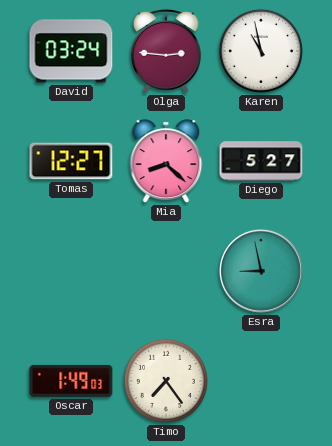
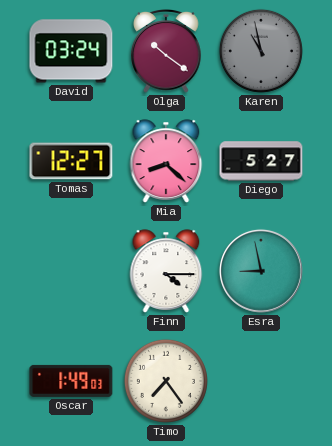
Olga: 2:46 -> 10:21
Karen dial: white -> grey
Finn: none -> 4:15
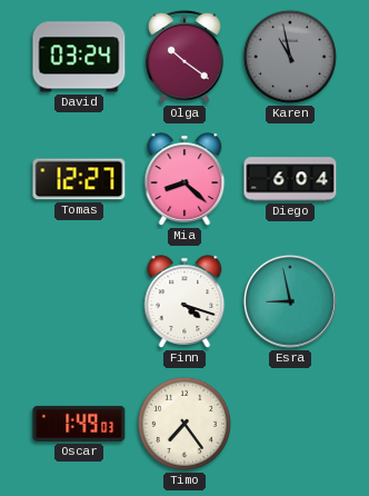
Diego: 5:27 -> 6:04
Finn: 4:15 -> 4:18
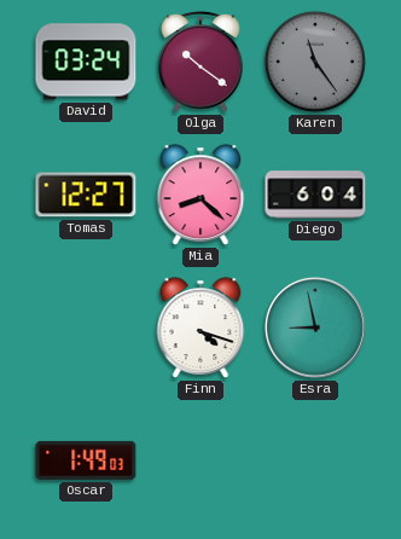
Karen: 10:58 -> 11:24
Timo: 7:24 -> none
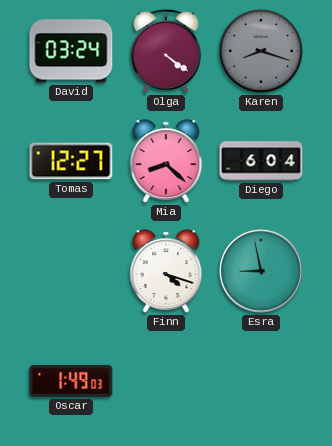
Olga: 10:21 -> 4:21
Karen: 11:24 -> 8:18
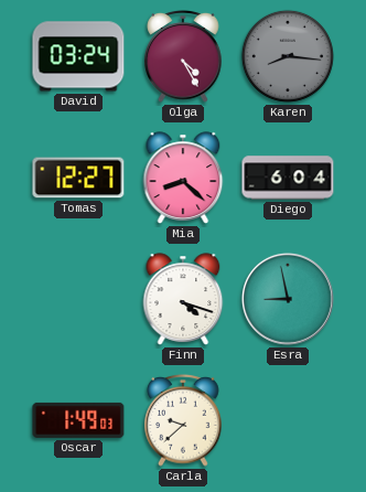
Olga: 4:21 -> 4:25
Karen: 8:18 -> 8:16
Carla: none -> 9:38
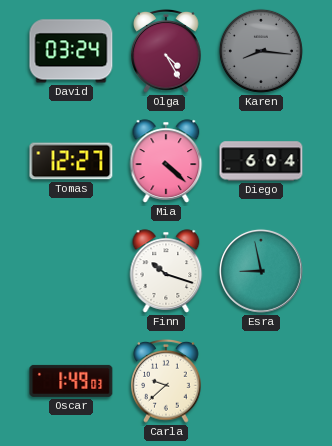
Mia: 8:22 -> 4:22
Finn: 4:18 -> 10:18
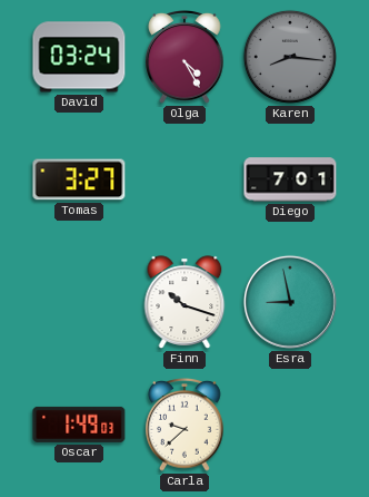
Tomas: 12:27 -> 3:27
Mia: 4:22 -> none
Diego: 6:04 -> 7:01
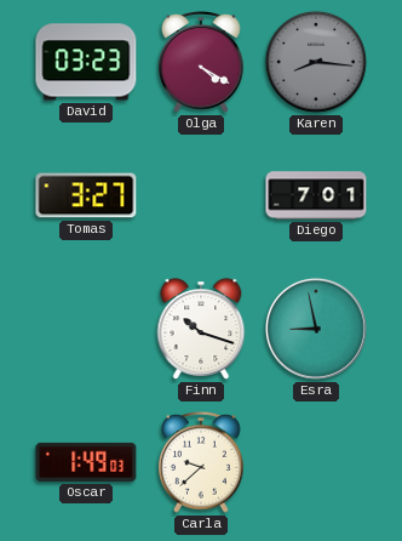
David: 03:24 -> 03:23
Olga: 4:25 -> 4:20
